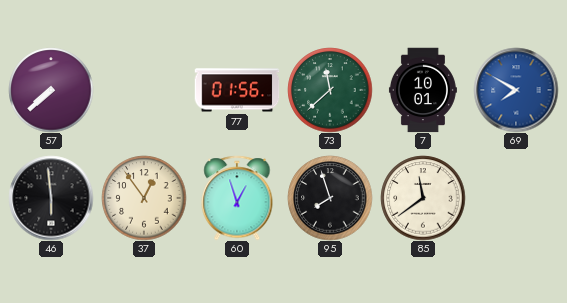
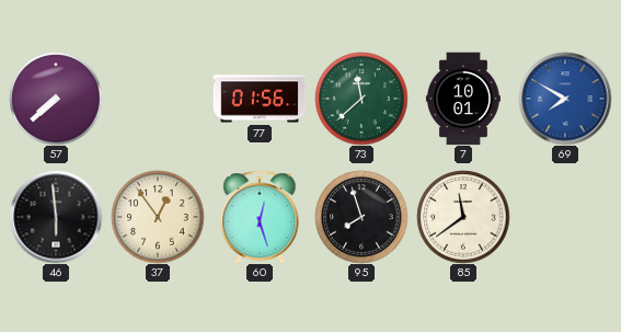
60: 12:57 -> 12:27
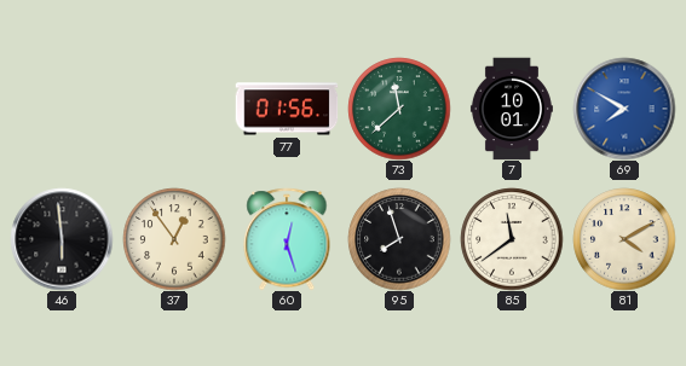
57: 7:38 -> none
81: none -> 4:10
